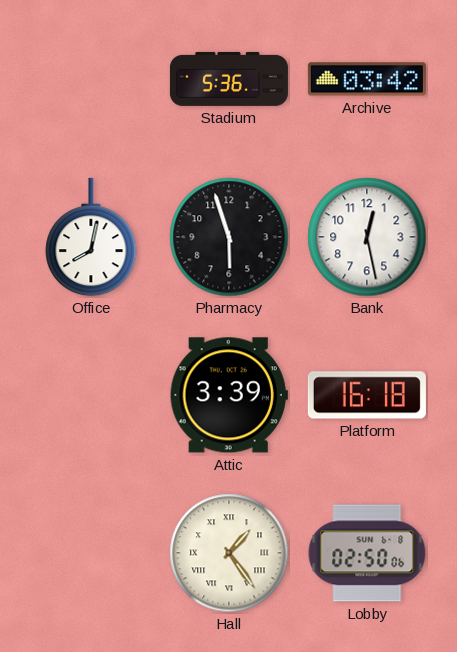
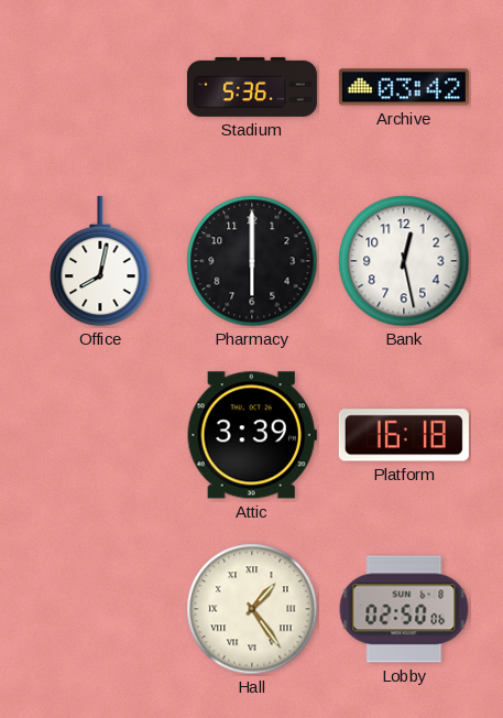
Pharmacy: 5:57 -> 6:00
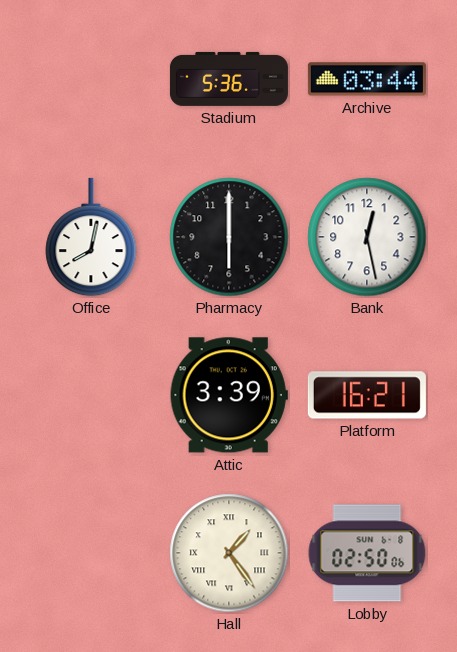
Archive: 03:42 -> 03:44
Platform: 16:18 -> 16:21
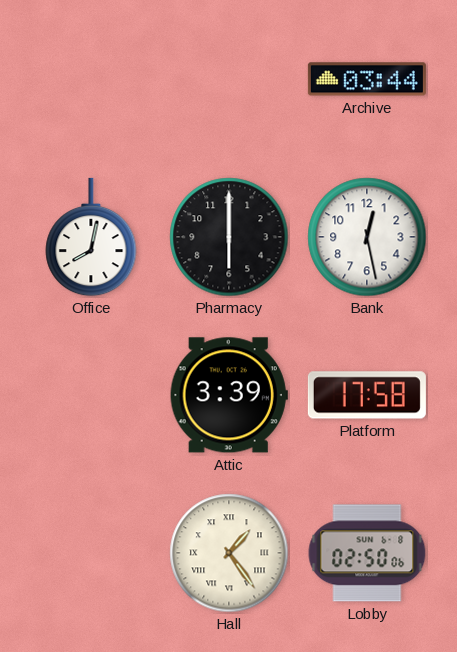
Stadium: 5:36 -> none
Platform: 16:21 -> 17:58
